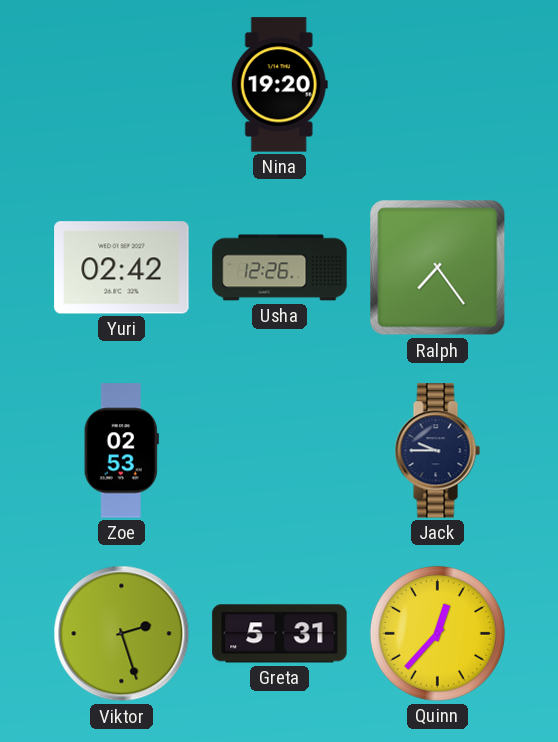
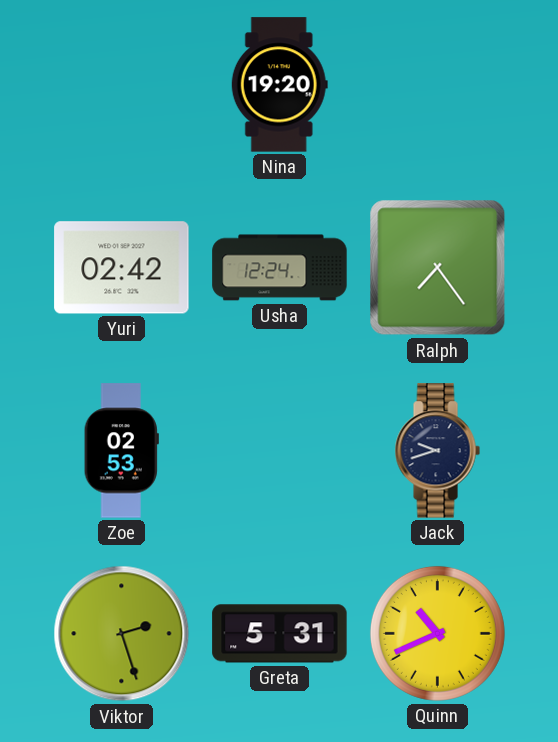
Usha: 12:26 -> 12:24
Jack: 9:45 -> 9:42
Quinn: 12:37 -> 10:41
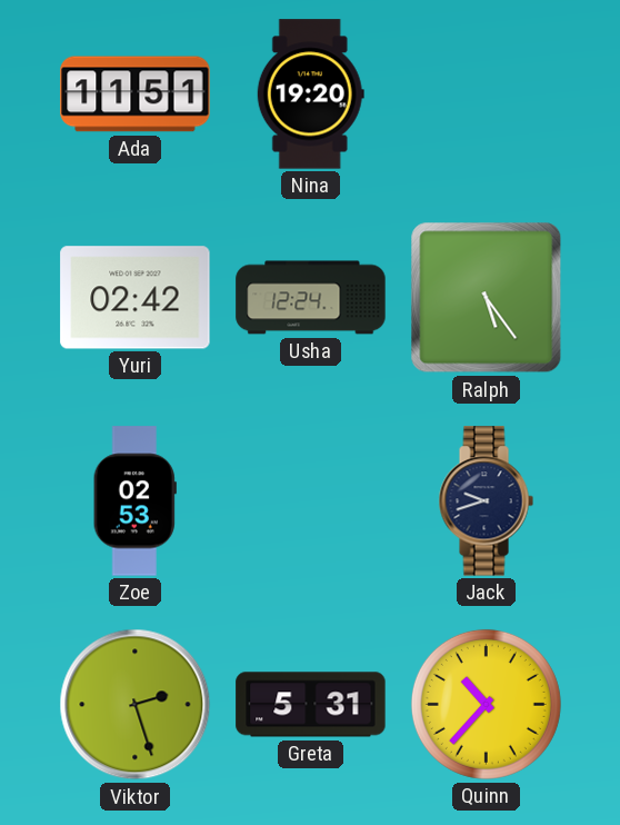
Ada: none -> 11:51
Ralph: 7:24 -> 5:24
Quinn: 10:41 -> 10:37
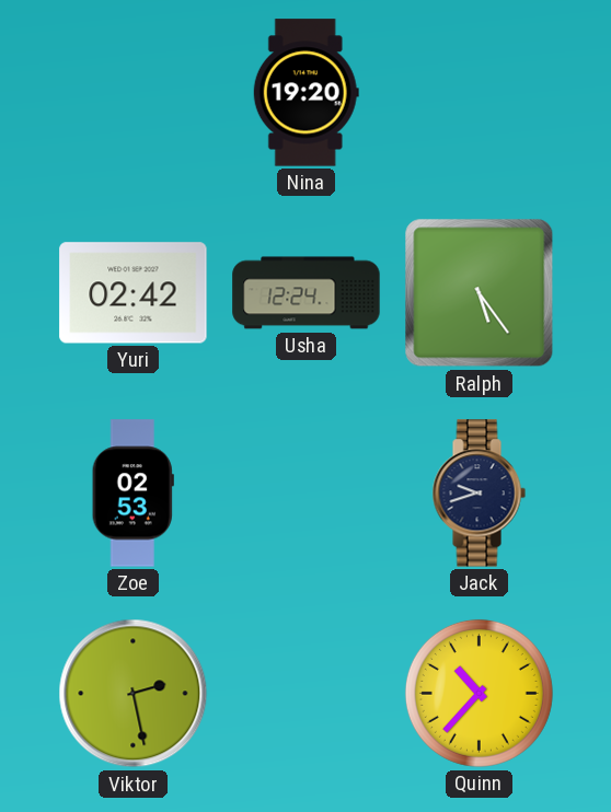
Ada: 11:51 -> none
Viktor: 2:27 -> 2:28
Greta: 5:31 -> none
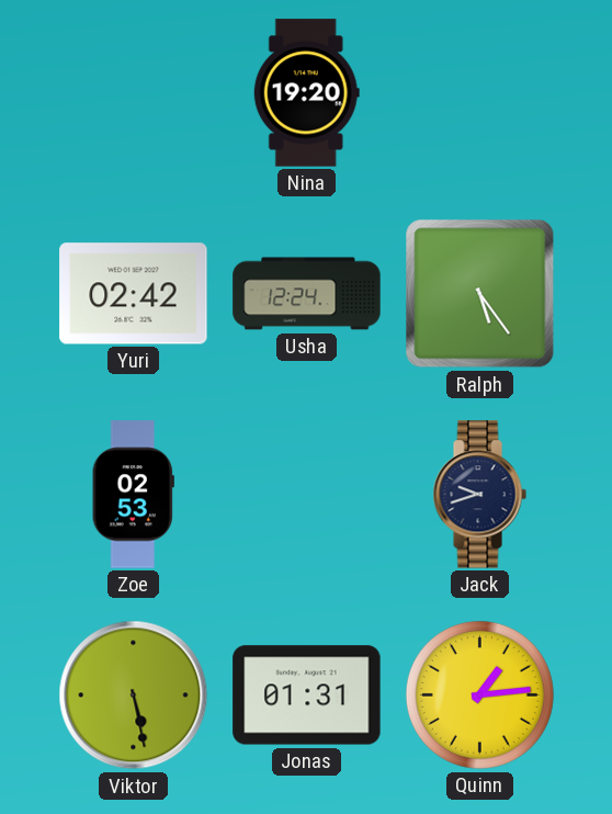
Viktor: 2:28 -> 5:28
Jonas: none -> 01:31
Quinn: 10:37 -> 1:14
